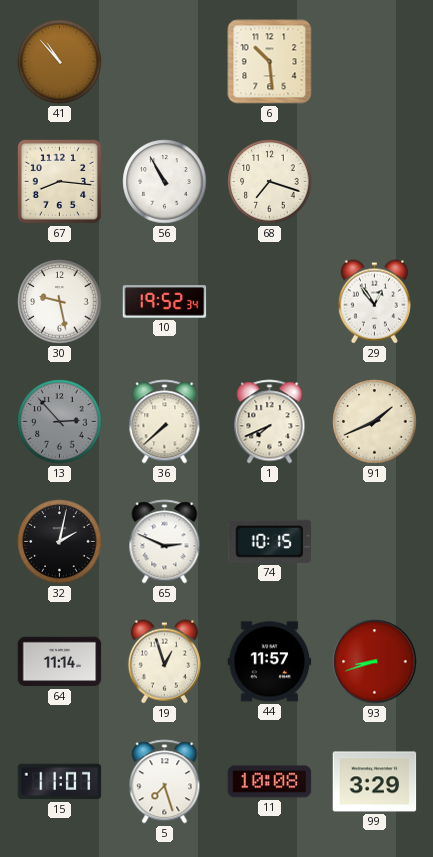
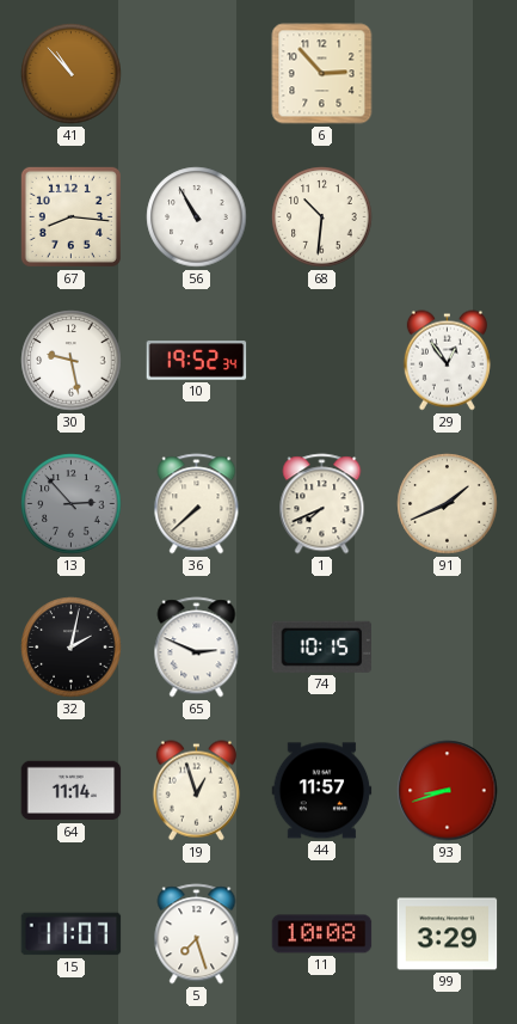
6: 10:29 -> 2:53
68: 7:18 -> 10:31
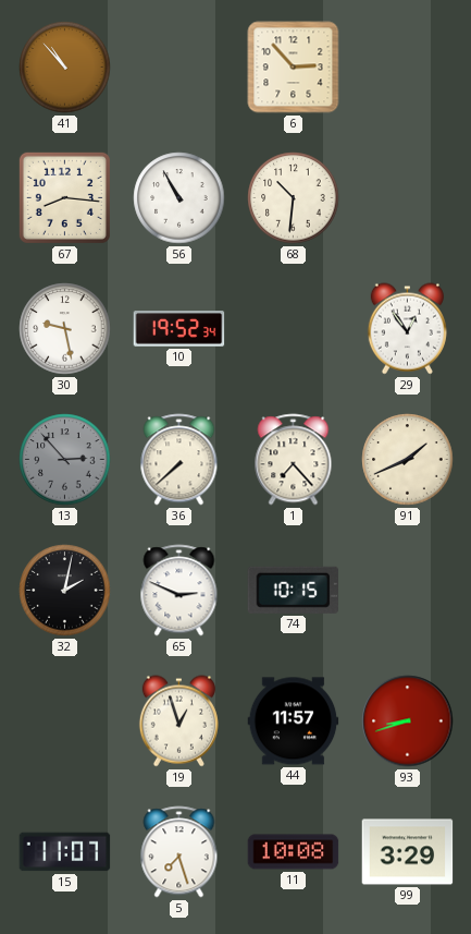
1: 7:41 -> 7:23
64: 11:14 -> none
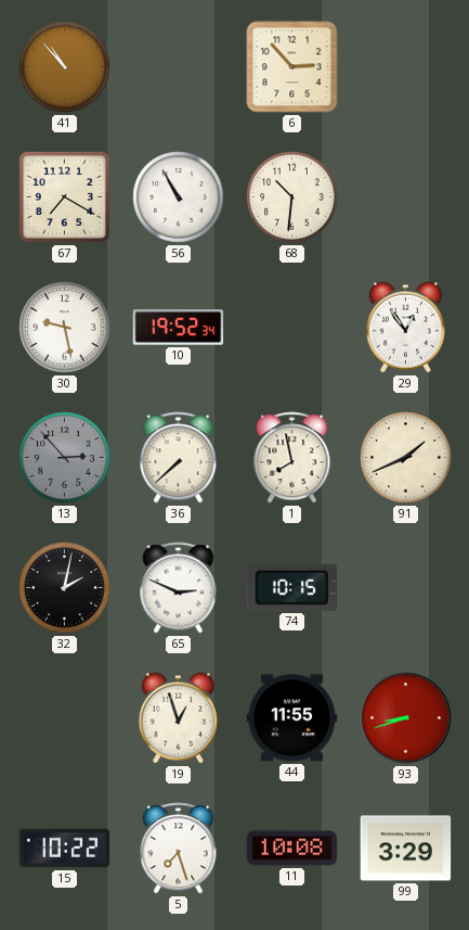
67: 8:16 -> 7:20
1: 7:23 -> 7:58
44: 11:57 -> 11:55
15: 11:07 -> 10:22
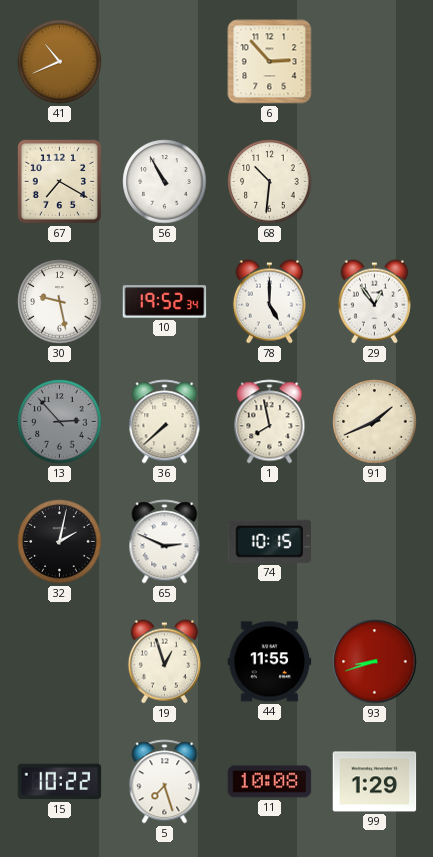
41: 10:53 -> 10:41
78: none -> 5:00
99: 3:29 -> 1:29
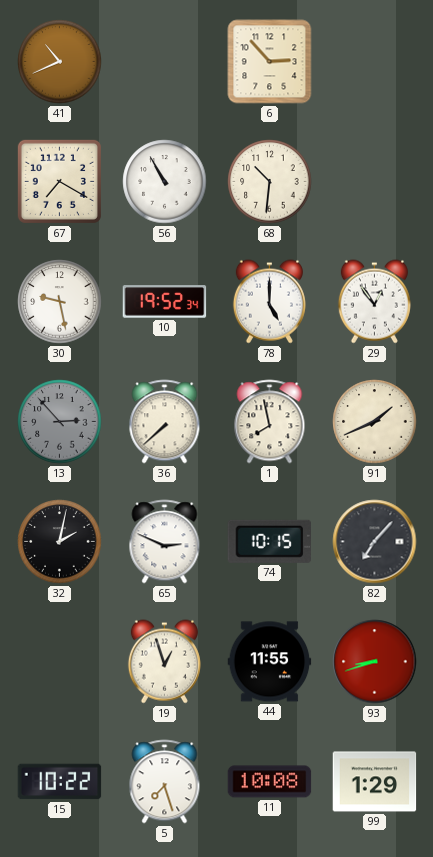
82: none -> 7:07
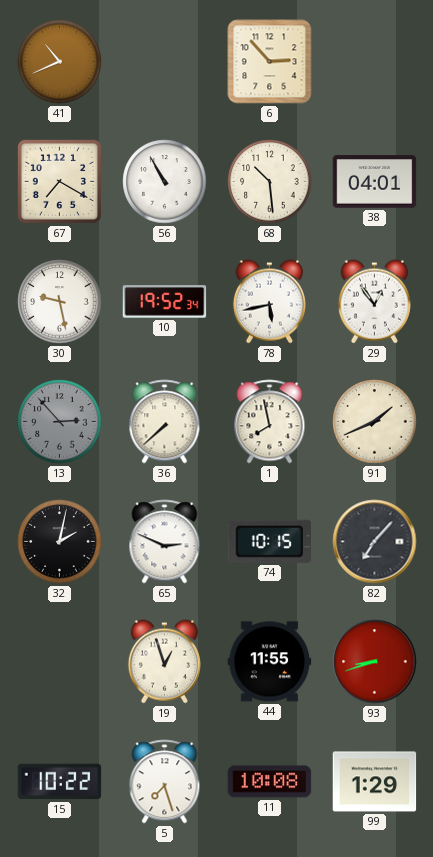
68: 10:31 -> 10:29
38: none -> 04:01
78: 5:00 -> 5:43
